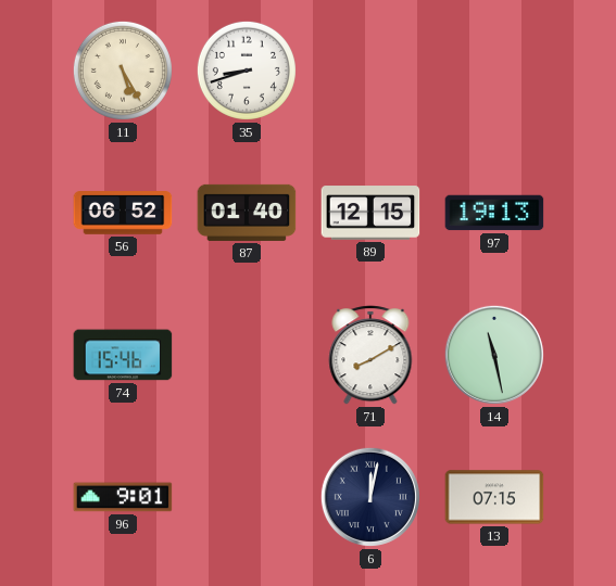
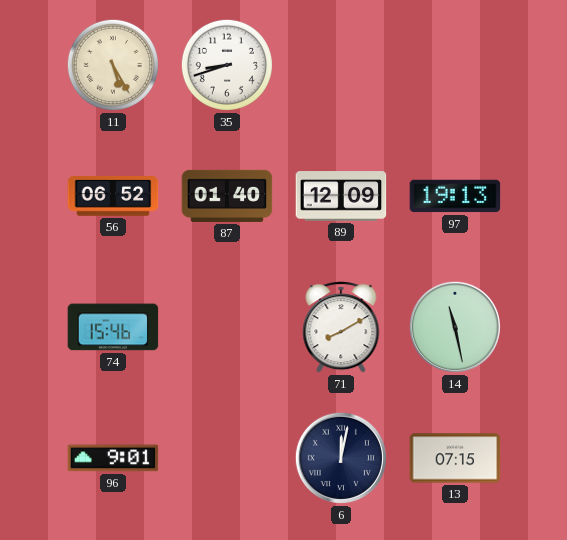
89: 12:15 -> 12:09
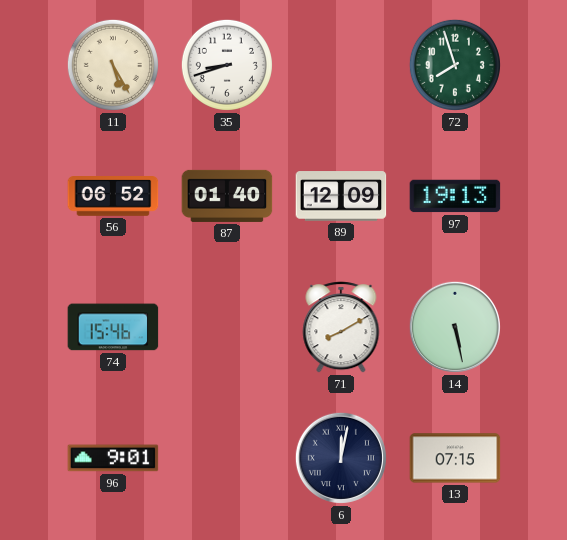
72: none -> 7:57
14: 11:28 -> 5:28
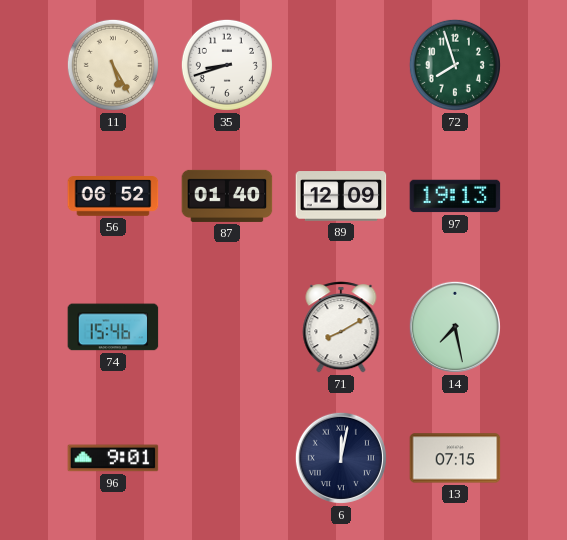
14: 5:28 -> 7:28
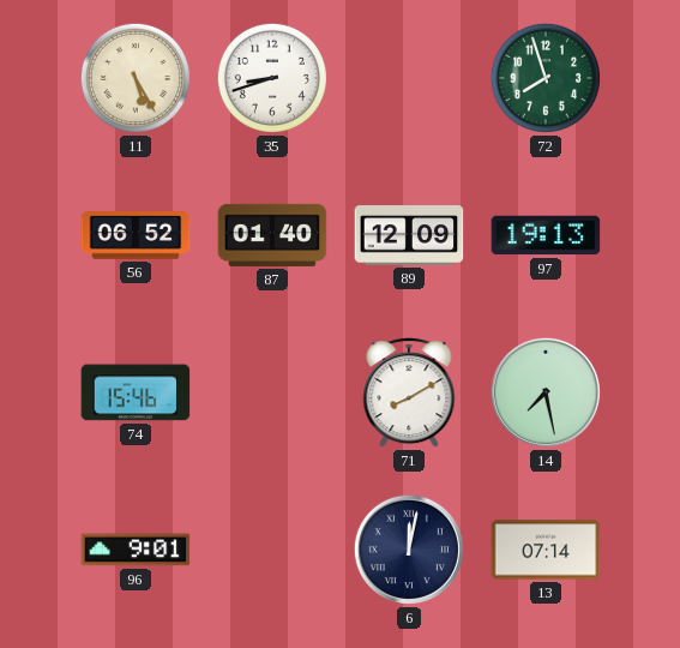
13: 07:15 -> 07:14
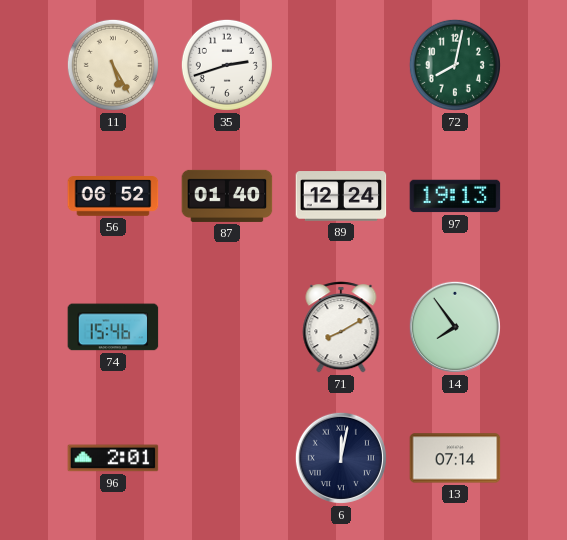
35: 8:42 -> 2:42
72: 7:57 -> 8:02
89: 12:09 -> 12:24
14: 7:28 -> 7:54
96: 9:01 -> 2:01
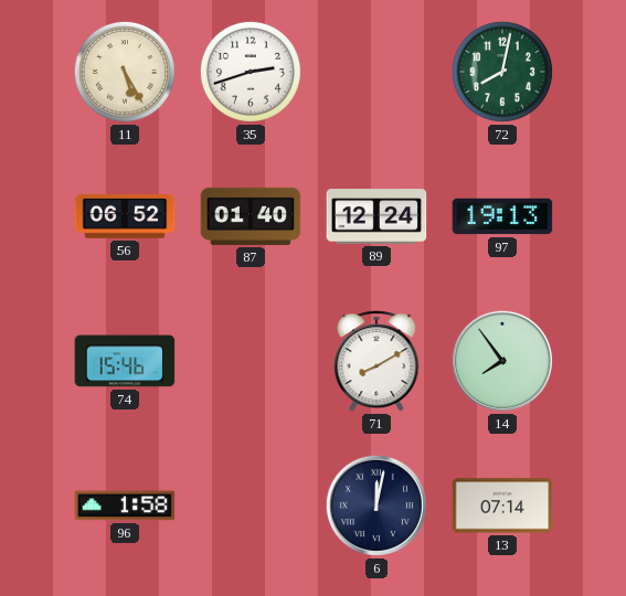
96: 2:01 -> 1:58
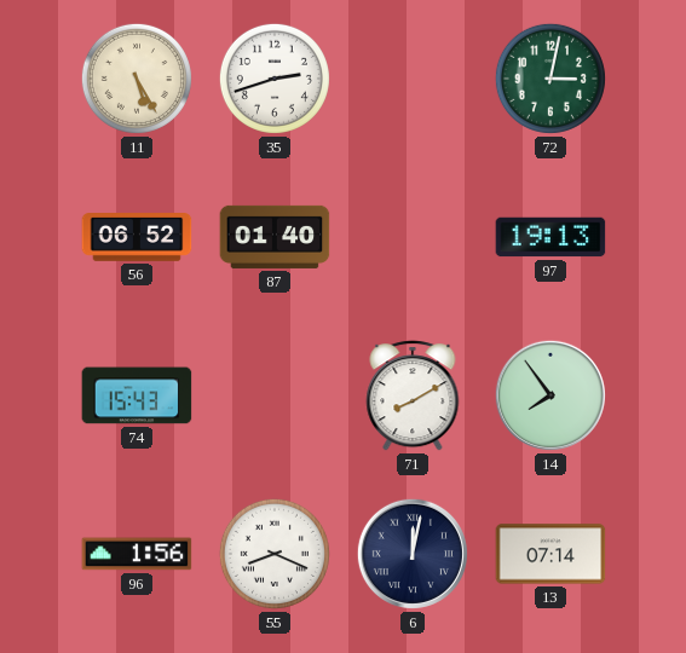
72: 8:02 -> 3:02
89: 12:24 -> none
74: 15:46 -> 15:43
96: 1:58 -> 1:56
55: none -> 8:19
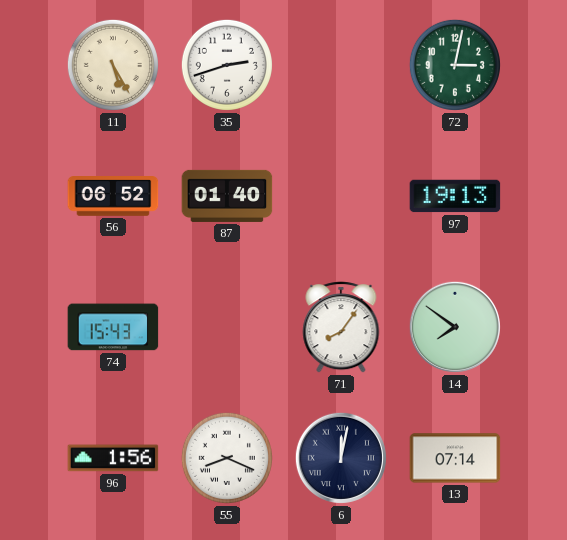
71: 8:10 -> 8:06
14: 7:54 -> 7:51
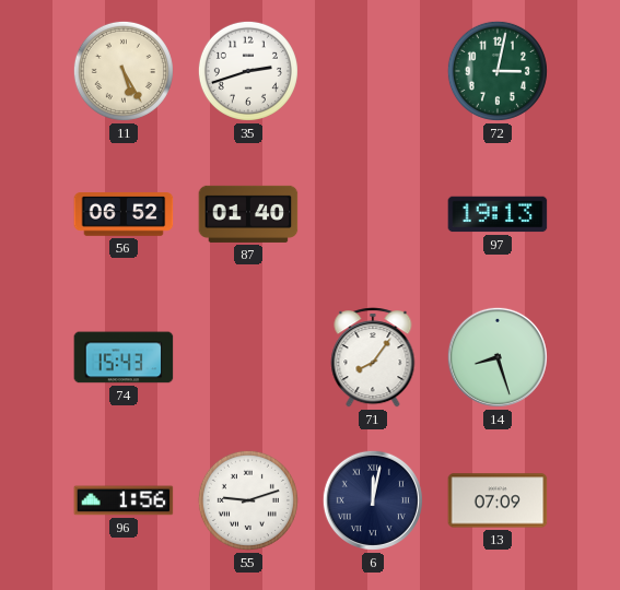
14: 7:51 -> 8:27
55: 8:19 -> 9:12
13: 07:14 -> 07:09
